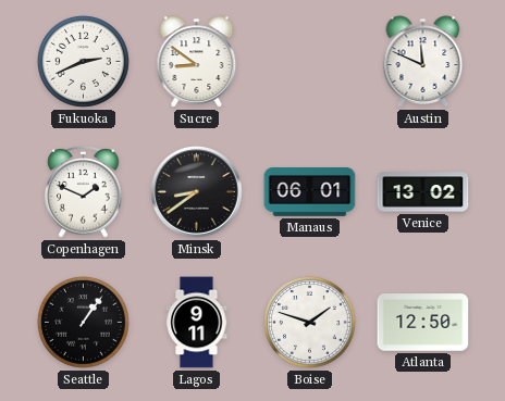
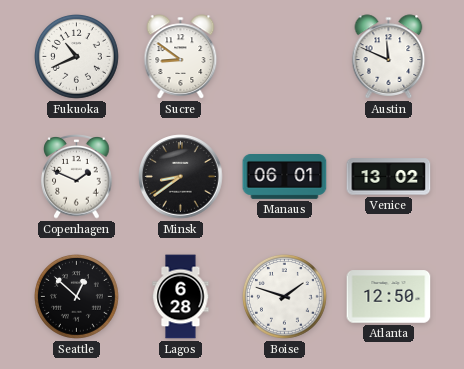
Fukuoka: 2:41 -> 10:41
Seattle: 1:06 -> 12:52
Lagos: 9:11 -> 6:28
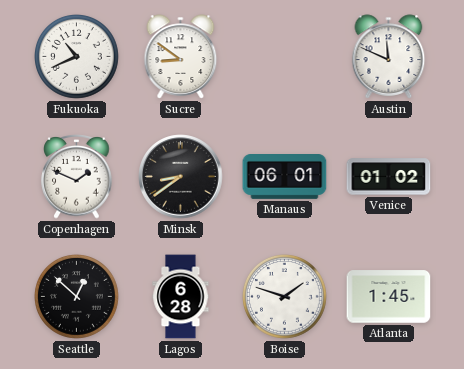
Venice: 13:02 -> 01:02
Atlanta: 12:50 -> 1:45
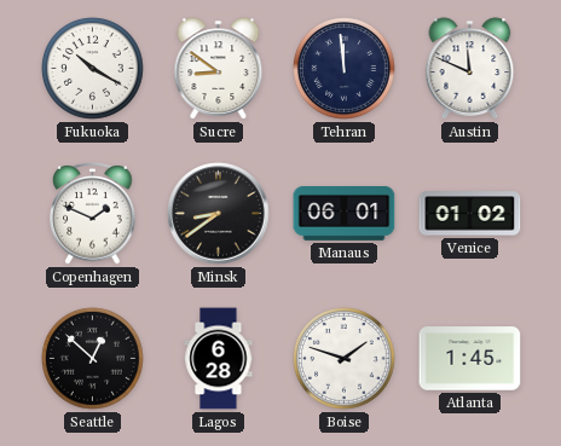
Fukuoka: 10:41 -> 10:20
Tehran: none -> 11:59
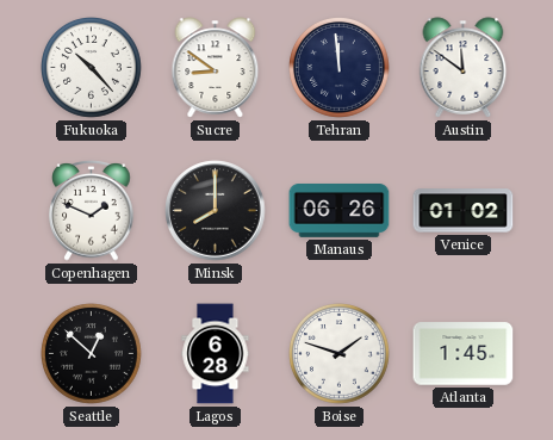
Fukuoka: 10:20 -> 10:23
Austin: 11:49 -> 11:51
Minsk: 8:39 -> 8:00
Manaus: 06:01 -> 06:26
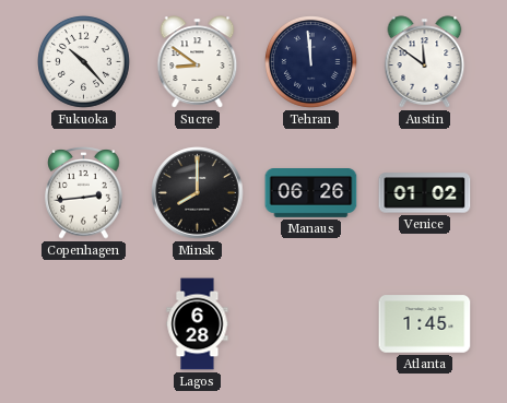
Copenhagen: 1:49 -> 2:44
Seattle: 12:52 -> none
Boise: 1:48 -> none
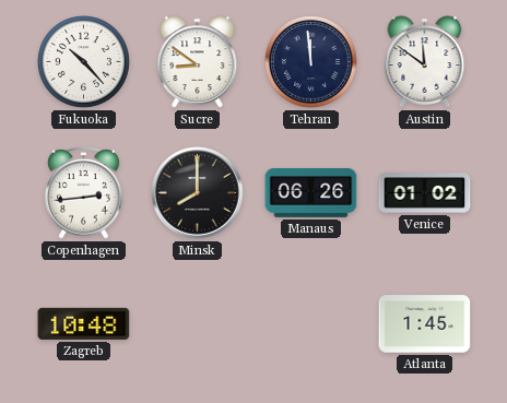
Zagreb: none -> 10:48
Lagos: 6:28 -> none
